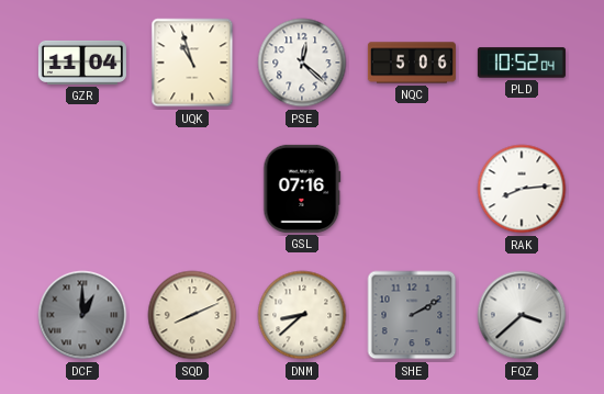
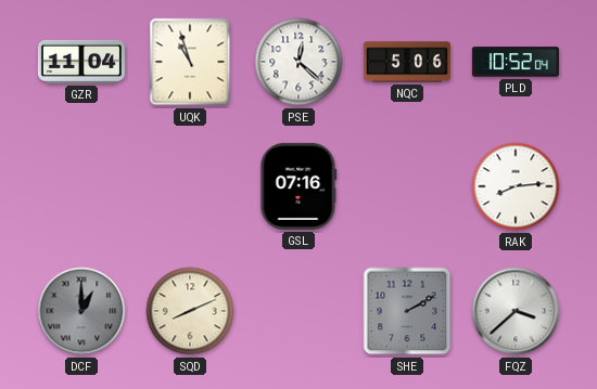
DNM: 8:38 -> none
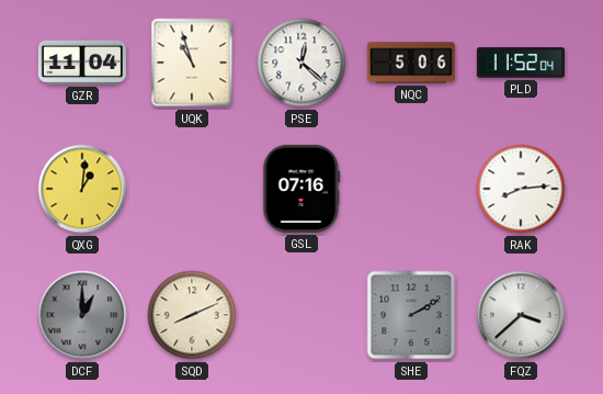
PLD: 10:52 -> 11:52
QXG: none -> 1:01
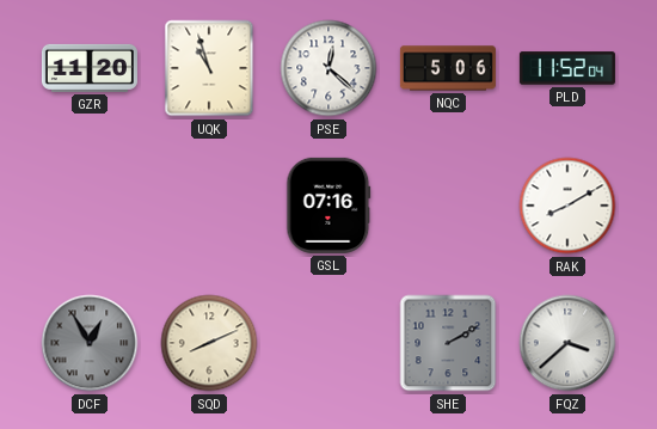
GZR: 11:04 -> 11:20
QXG: 1:01 -> none
RAK: 8:14 -> 8:10
DCF: 1:00 -> 12:55
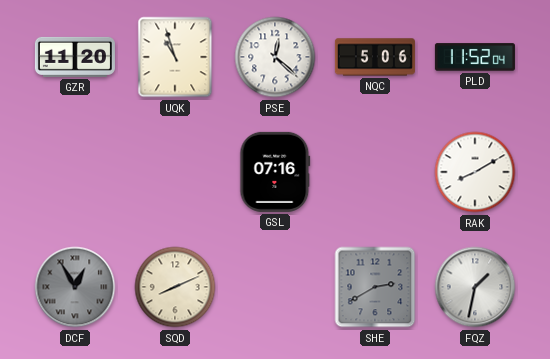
SHE: 2:10 -> 2:40
FQZ: 3:38 -> 1:32
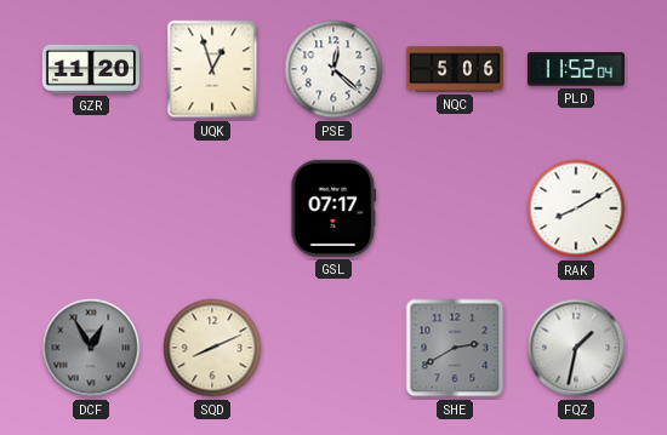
UQK: 10:57 -> 12:57
GSL: 07:16 -> 07:17
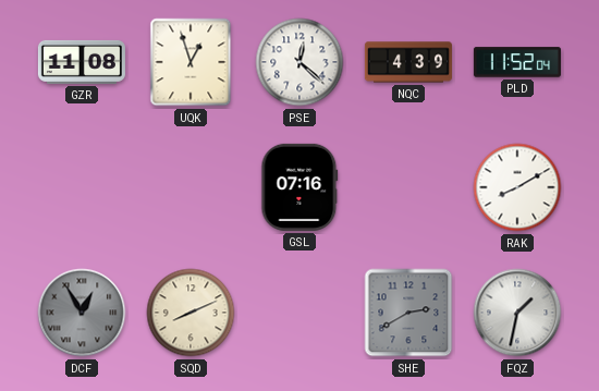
GZR: 11:20 -> 11:08
NQC: 5:06 -> 4:39
GSL: 07:17 -> 07:16
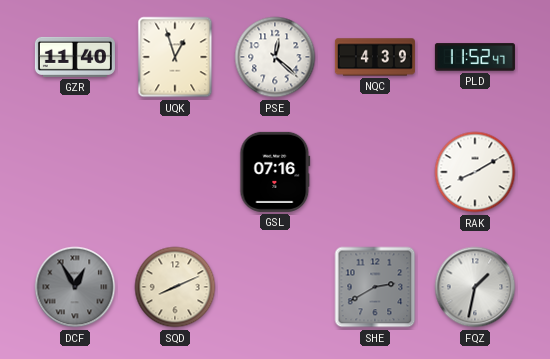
GZR: 11:08 -> 11:40
PLD: 11:52:04 -> 11:52:47
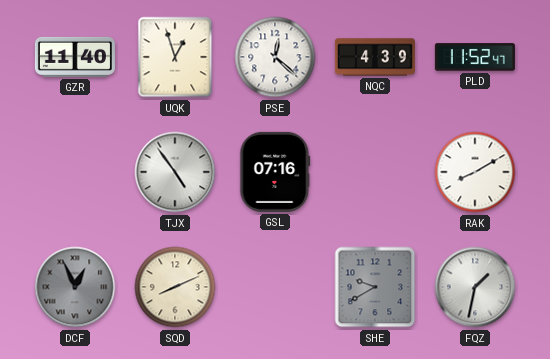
TJX: none -> 4:54
DCF: 12:55 -> 12:56
SHE: 2:40 -> 9:40
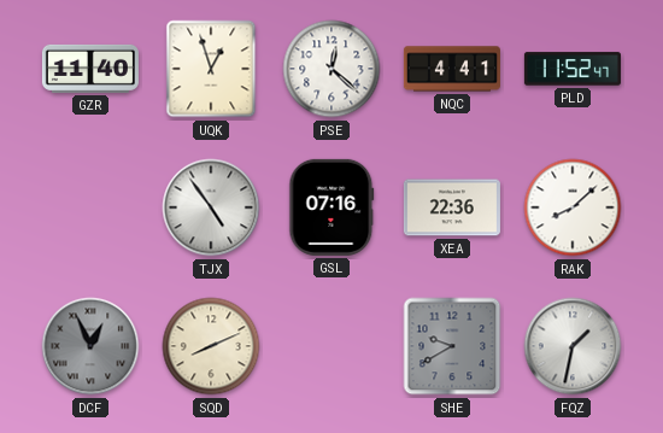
NQC: 4:39 -> 4:41
XEA: none -> 22:36
RAK: 8:10 -> 8:08
